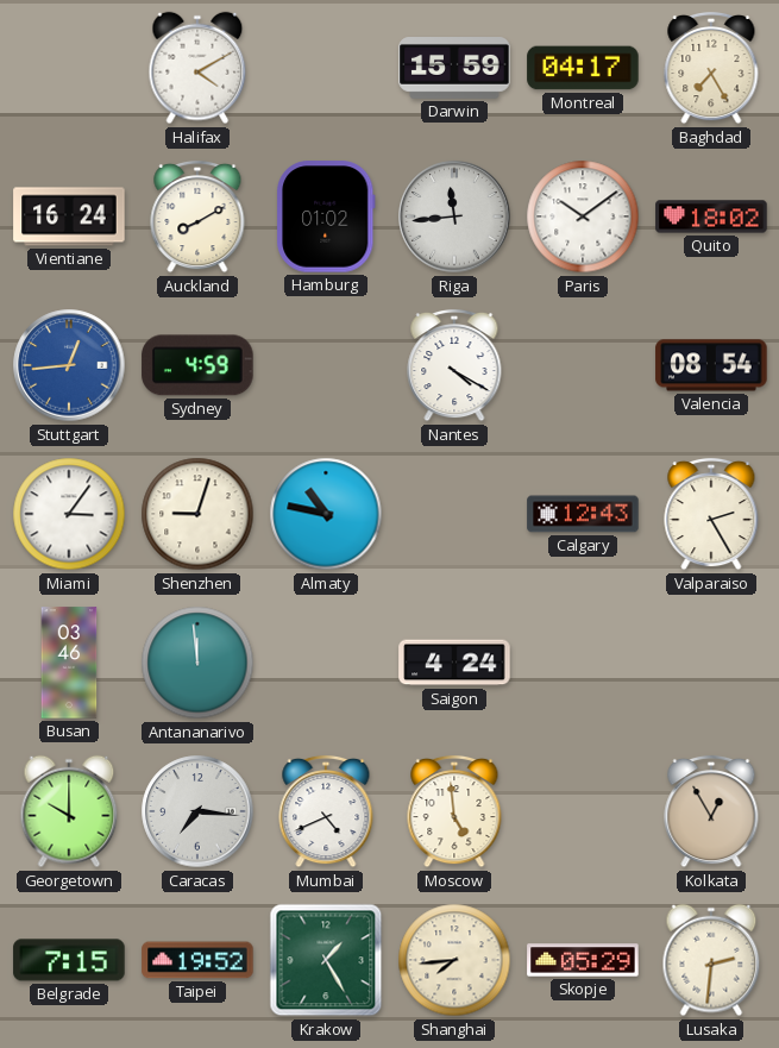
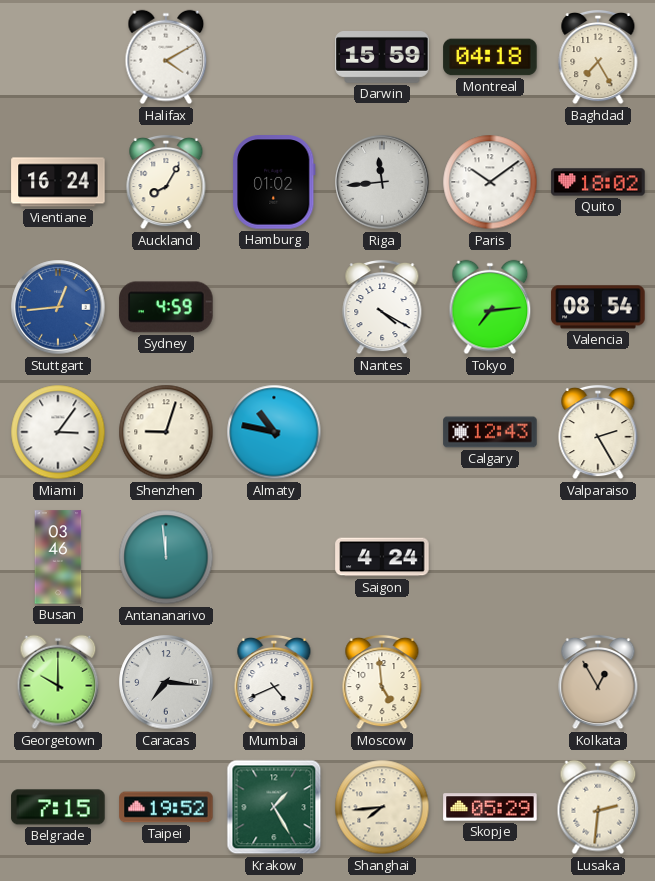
Montreal: 04:17 -> 04:18
Auckland: 8:10 -> 8:05
Tokyo: none -> 7:14
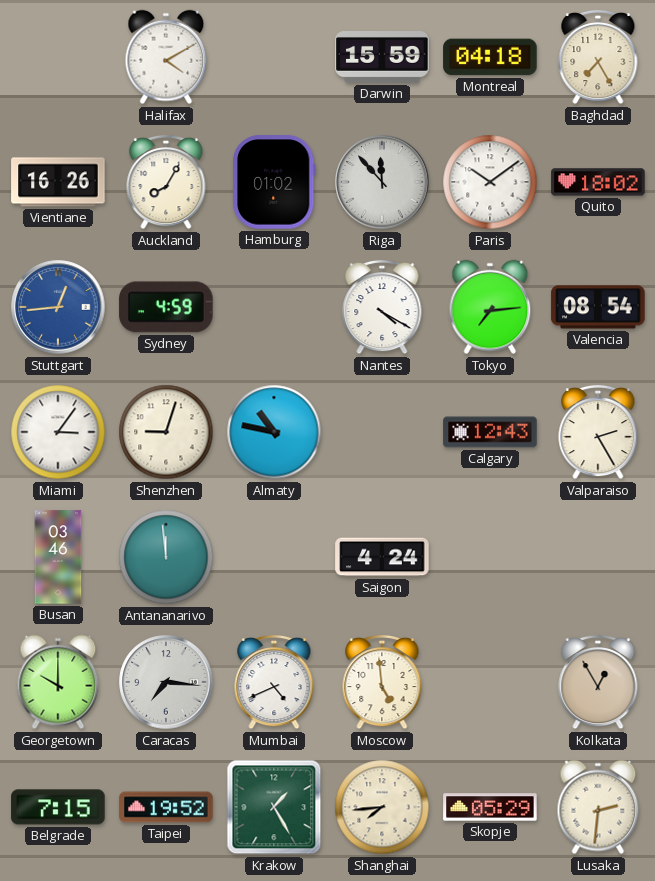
Vientiane: 16:24 -> 16:26
Riga: 11:44 -> 11:53
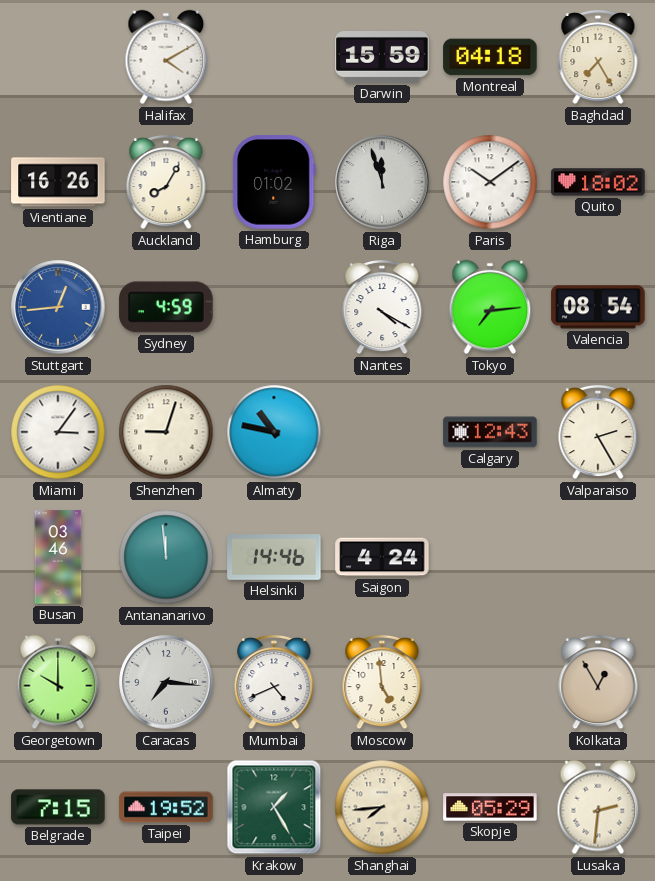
Riga: 11:53 -> 11:57
Helsinki: none -> 14:46
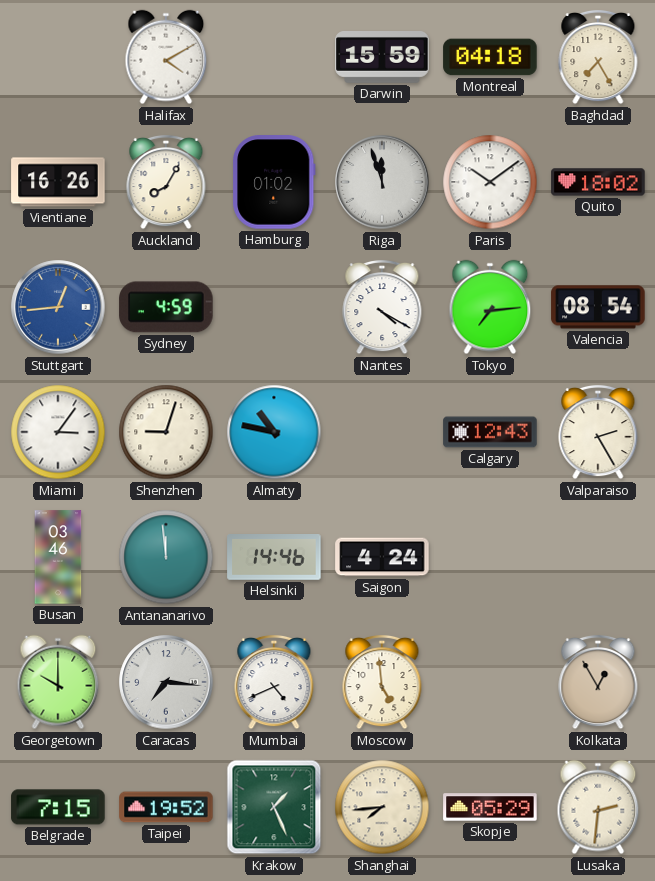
Krakow: 1:25 -> 1:26
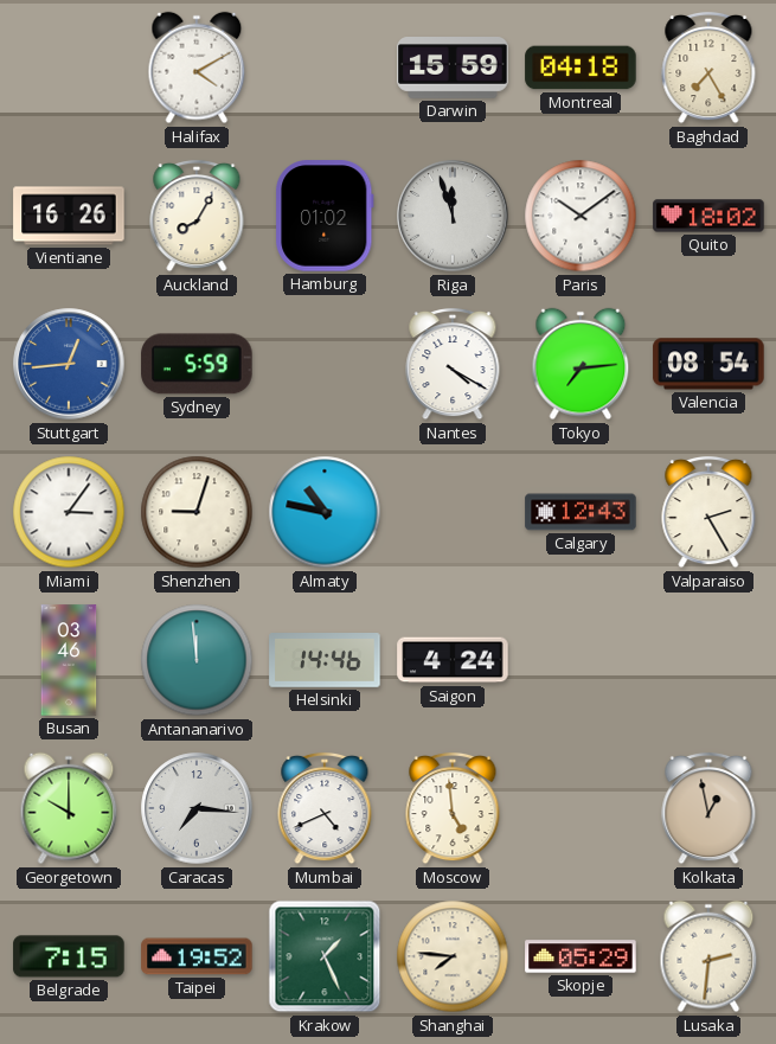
Sydney: 4:59 -> 5:59
Kolkata: 12:55 -> 12:58
Shanghai: 7:44 -> 7:46
